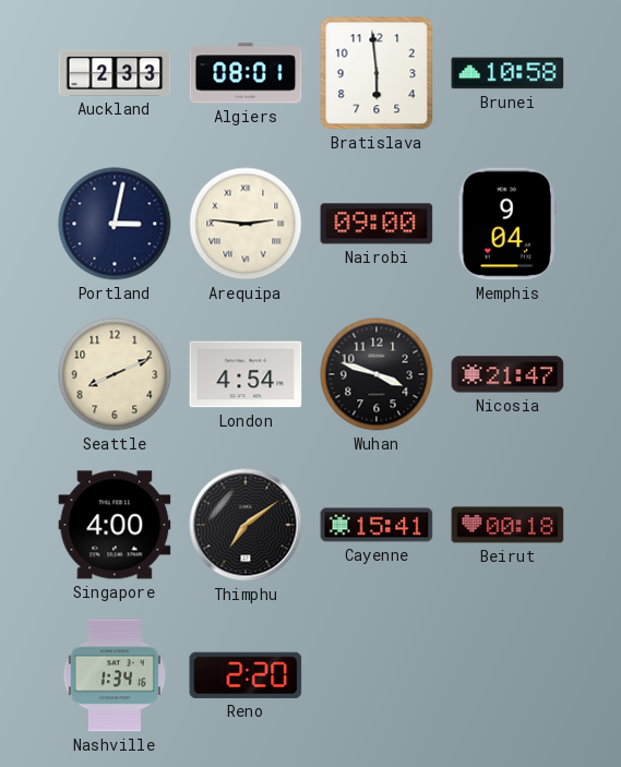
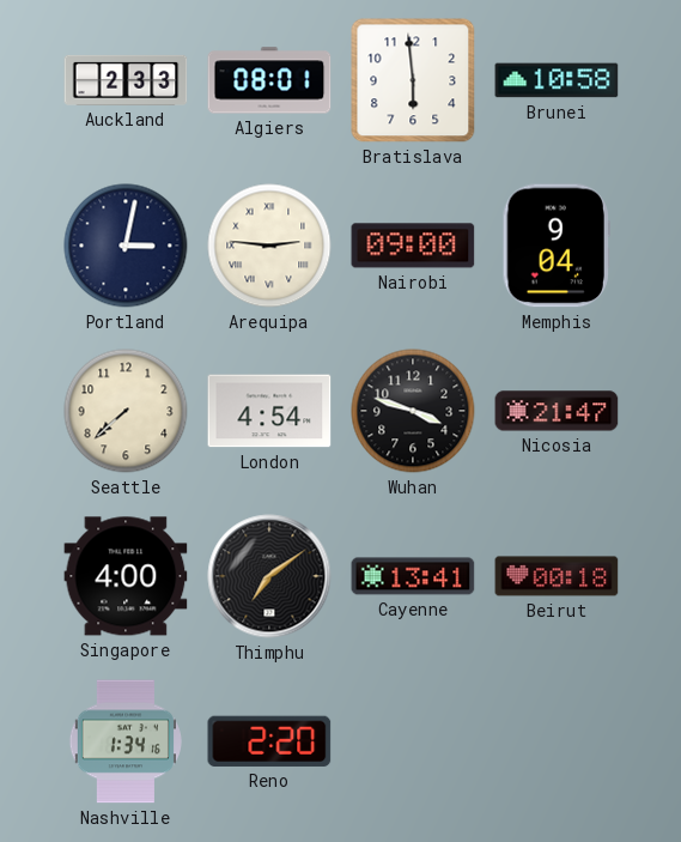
Seattle: 8:11 -> 7:38
Cayenne: 15:41 -> 13:41
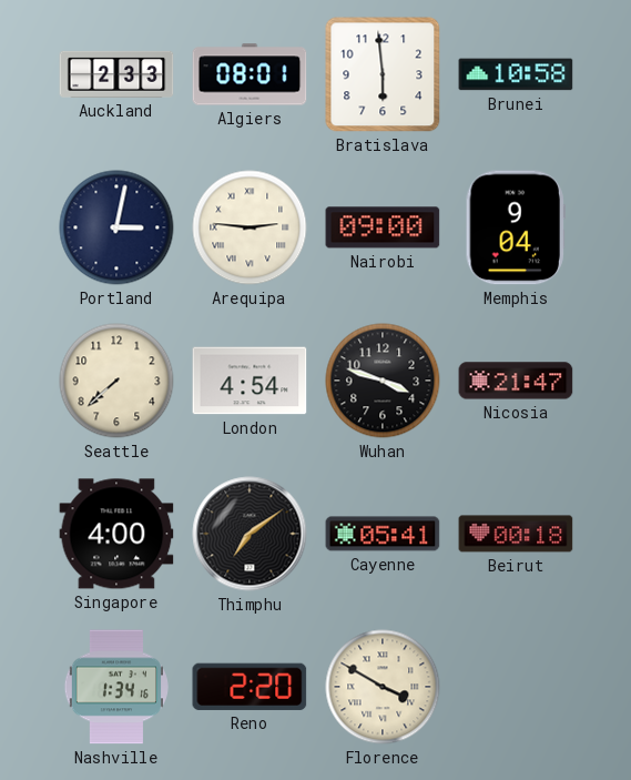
Cayenne: 13:41 -> 05:41
Florence: none -> 3:50
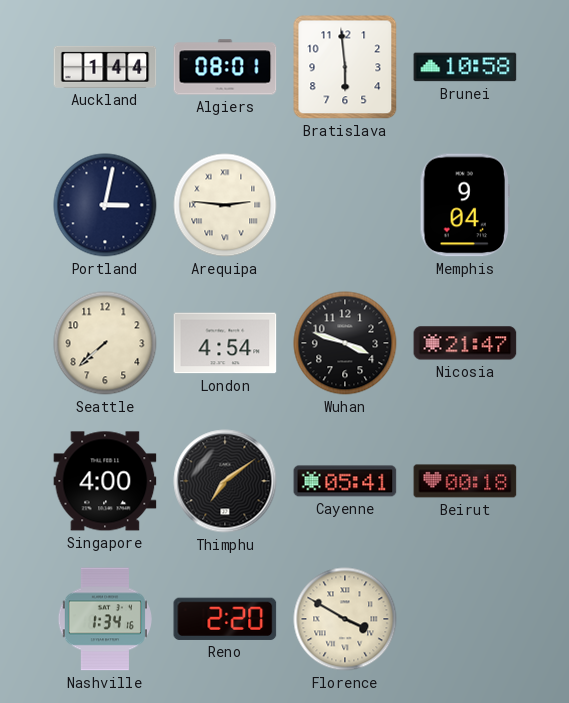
Auckland: 2:33 -> 1:44
Nairobi: 09:00 -> none
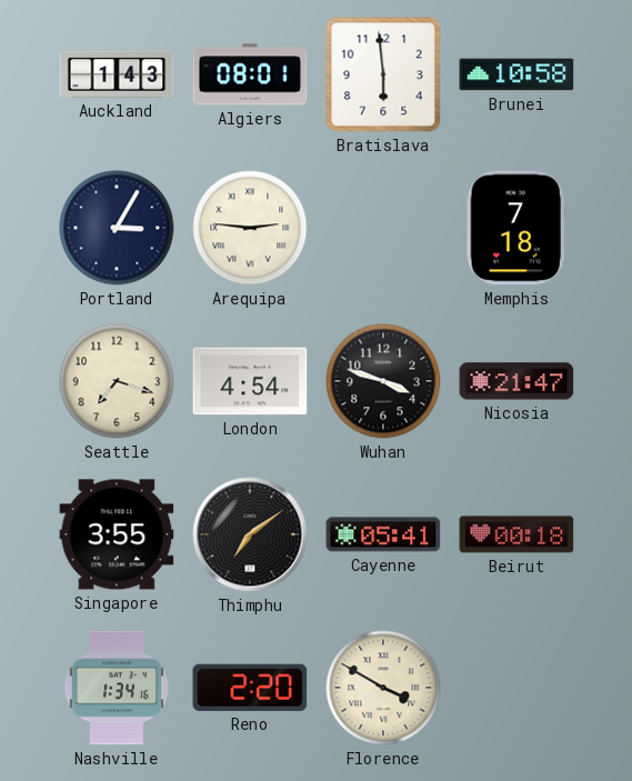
Auckland: 1:44 -> 1:43
Portland: 3:02 -> 3:05
Memphis: 9:04 -> 7:18
Seattle: 7:38 -> 7:18
Singapore: 4:00 -> 3:55
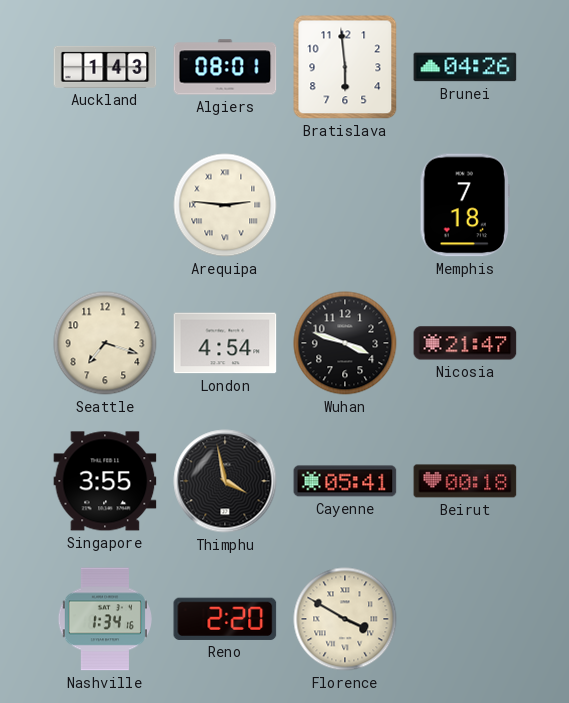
Brunei: 10:58 -> 04:26
Portland: 3:05 -> none
Thimphu: 7:09 -> 3:58
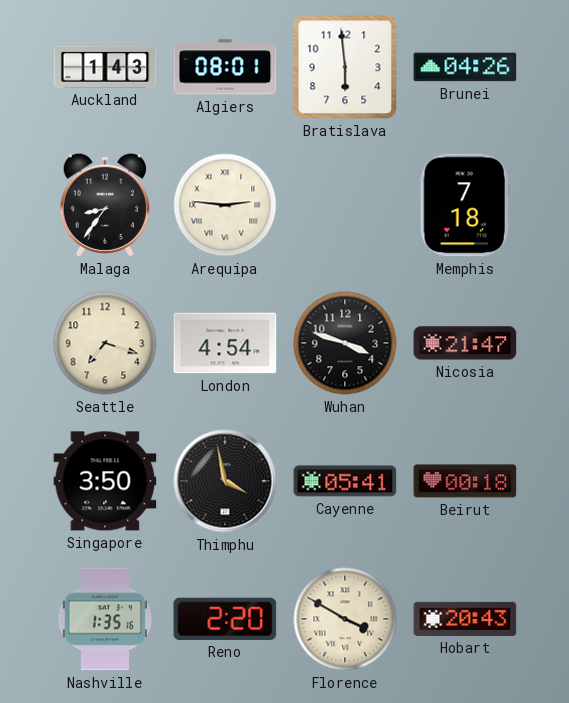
Malaga: none -> 8:36
Singapore: 3:55 -> 3:50
Nashville: 1:34 -> 1:35
Hobart: none -> 20:43
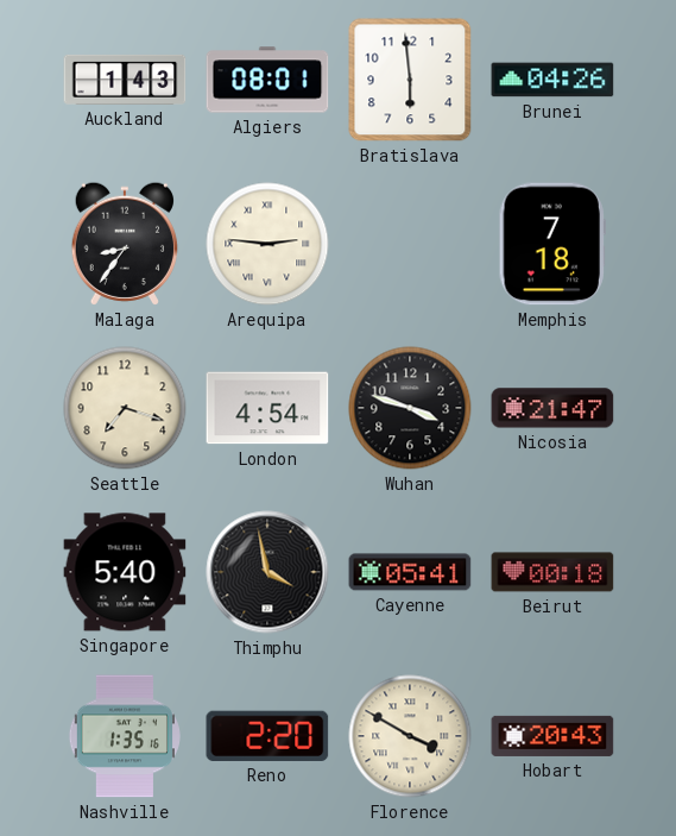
Singapore: 3:50 -> 5:40
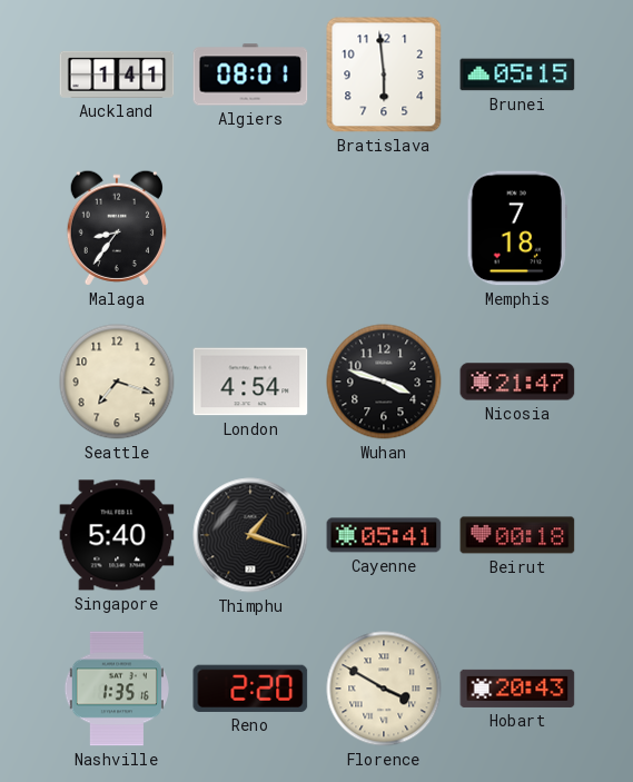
Auckland: 1:43 -> 1:41
Brunei: 04:26 -> 05:15
Arequipa: 2:46 -> none
Thimphu: 3:58 -> 1:18
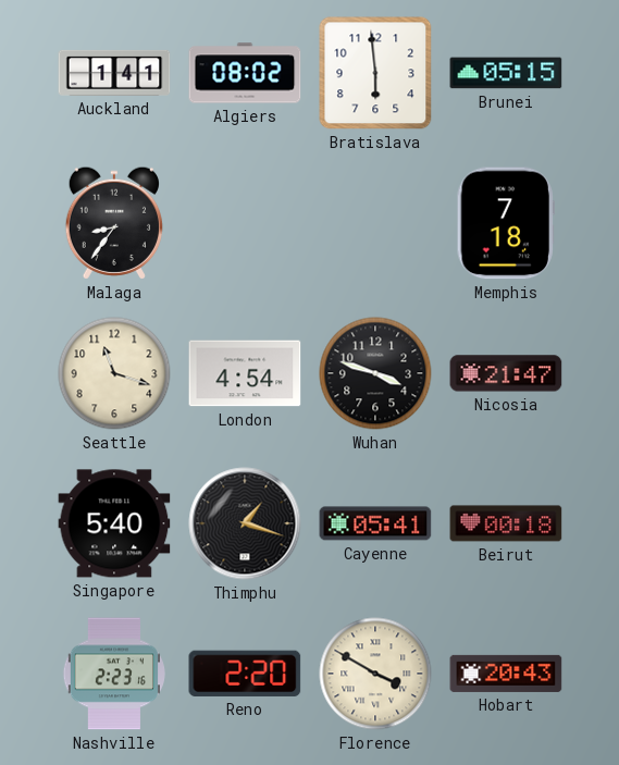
Algiers: 08:01 -> 08:02
Seattle: 7:18 -> 11:18
Nashville: 1:35 -> 2:23
